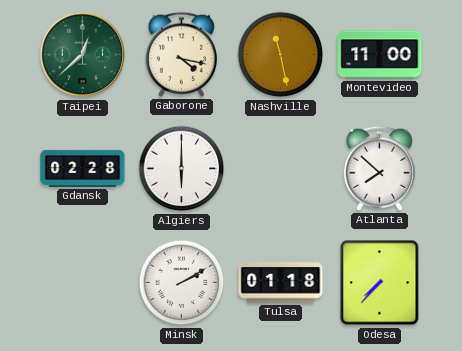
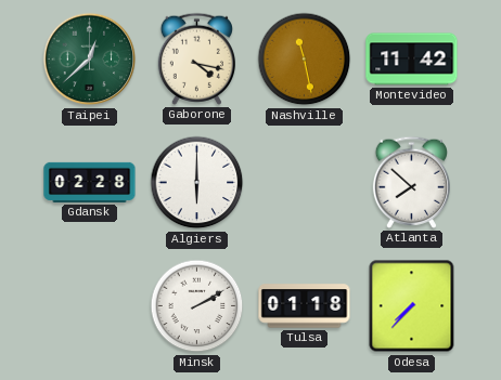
Montevideo: 11:00 -> 11:42
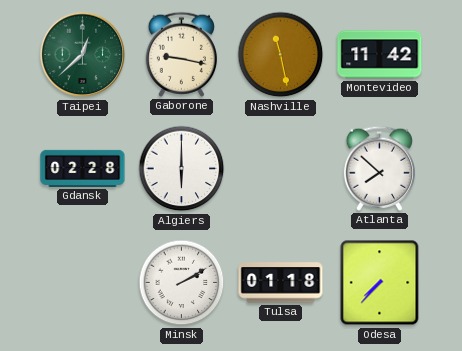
Gaborone: 4:17 -> 9:17
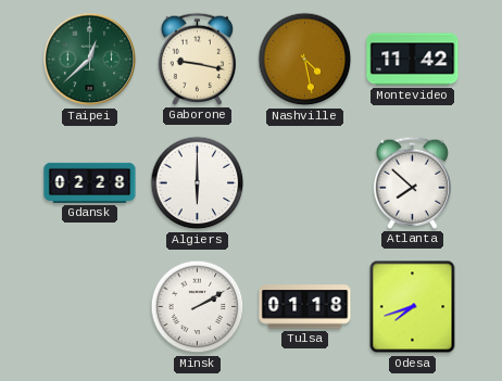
Nashville: 11:28 -> 4:28
Odesa: 7:37 -> 7:42
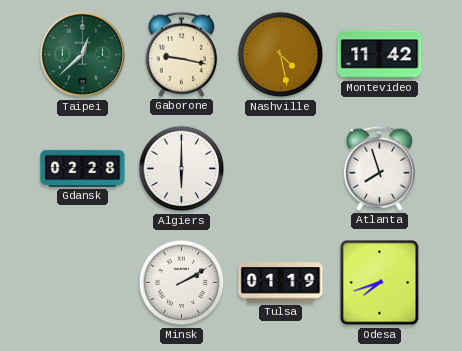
Atlanta: 7:52 -> 7:57
Tulsa: 01:18 -> 01:19
